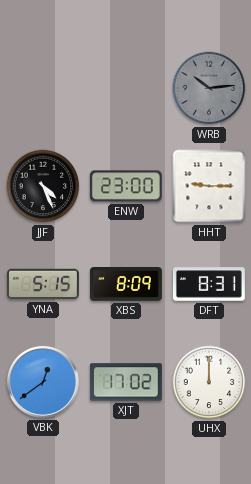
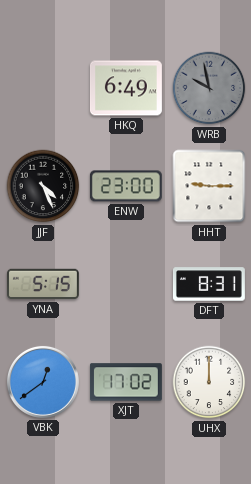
HKQ: none -> 6:49
WRB: 10:14 -> 9:58
XBS: 8:09 -> none
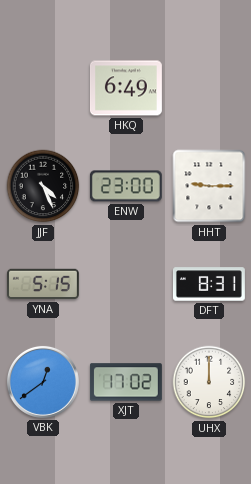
WRB: 9:58 -> none
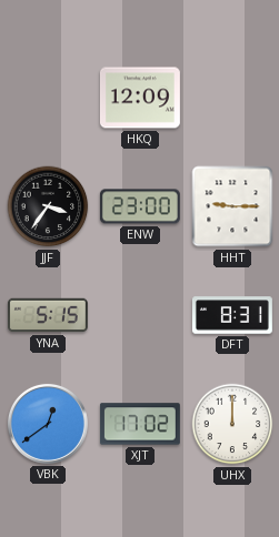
HKQ: 6:49 -> 12:09
JJF: 4:26 -> 3:36
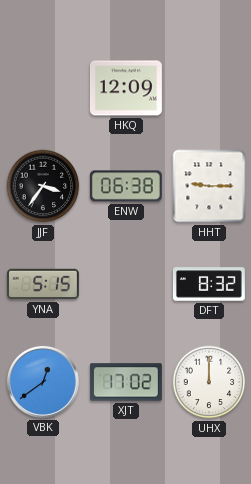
ENW: 23:00 -> 06:38
DFT: 8:31 -> 8:32
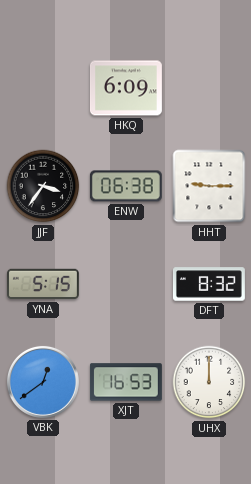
HKQ: 12:09 -> 6:09
XJT: 17:02 -> 16:53
